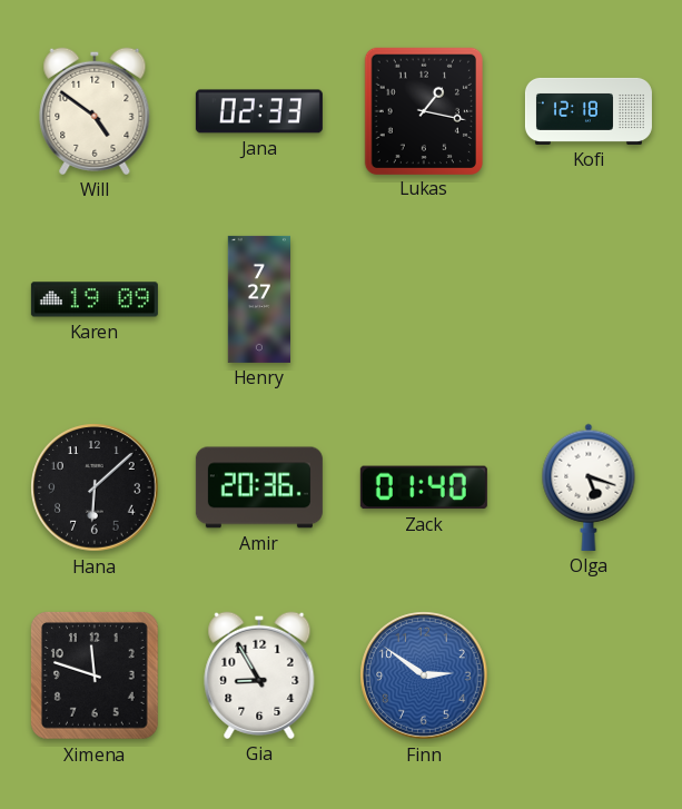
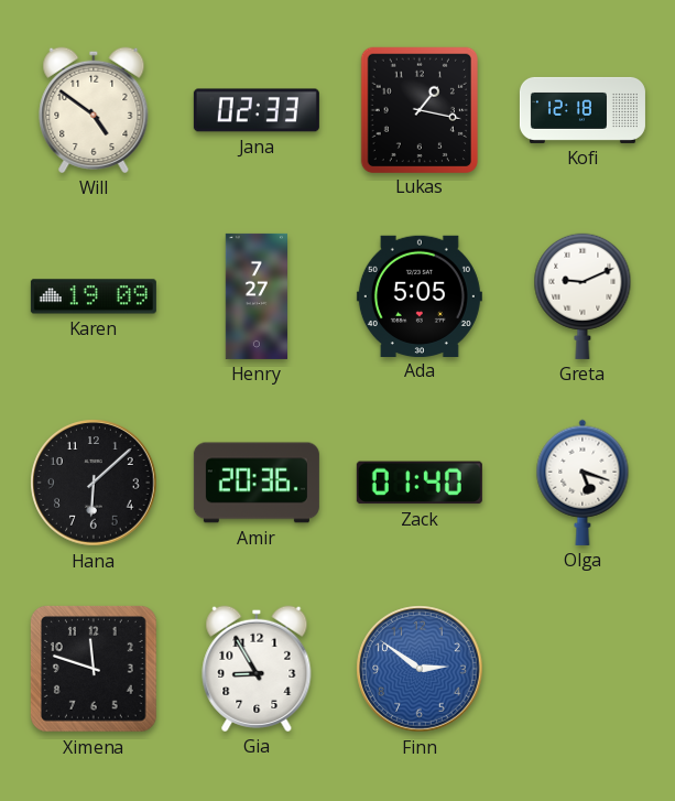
Ada: none -> 5:05
Greta: none -> 9:11
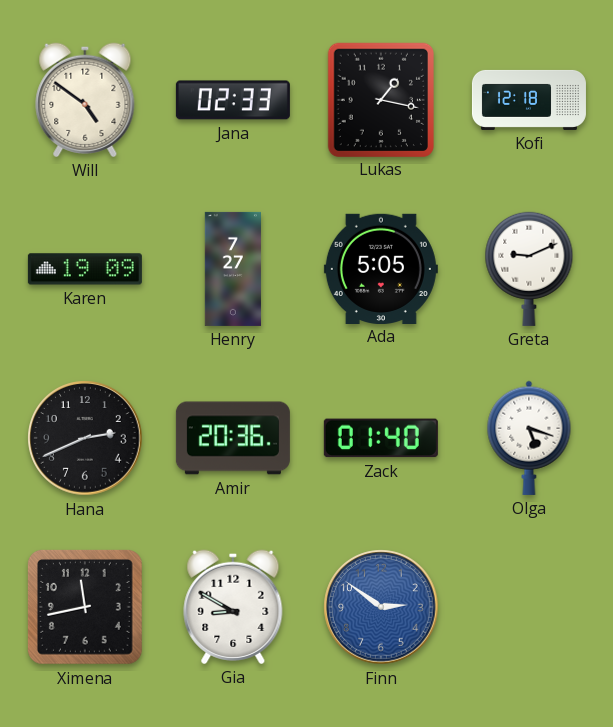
Hana: 6:08 -> 2:41
Ximena: 11:48 -> 11:43
Gia: 8:55 -> 8:50
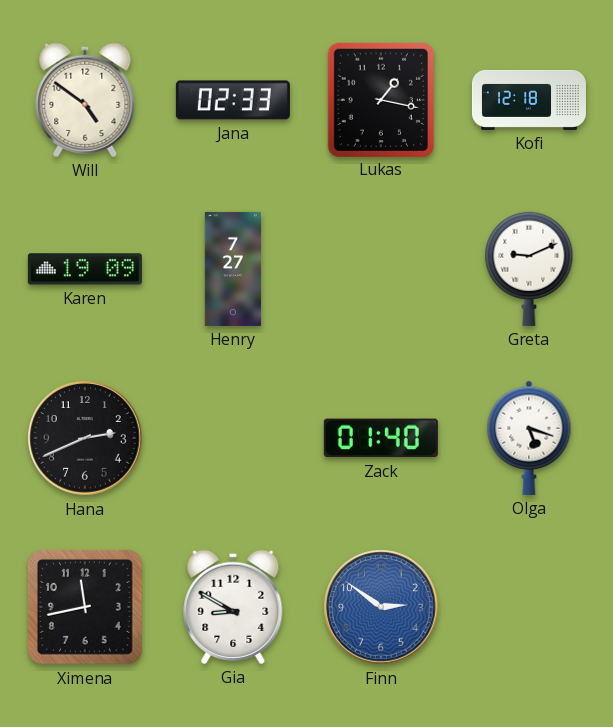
Ada: 5:05 -> none
Amir: 20:36 -> none
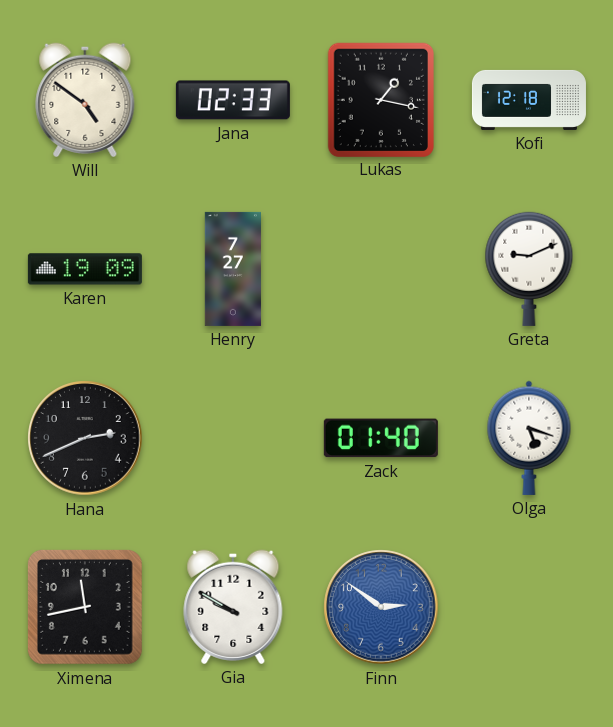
Gia: 8:50 -> 9:50
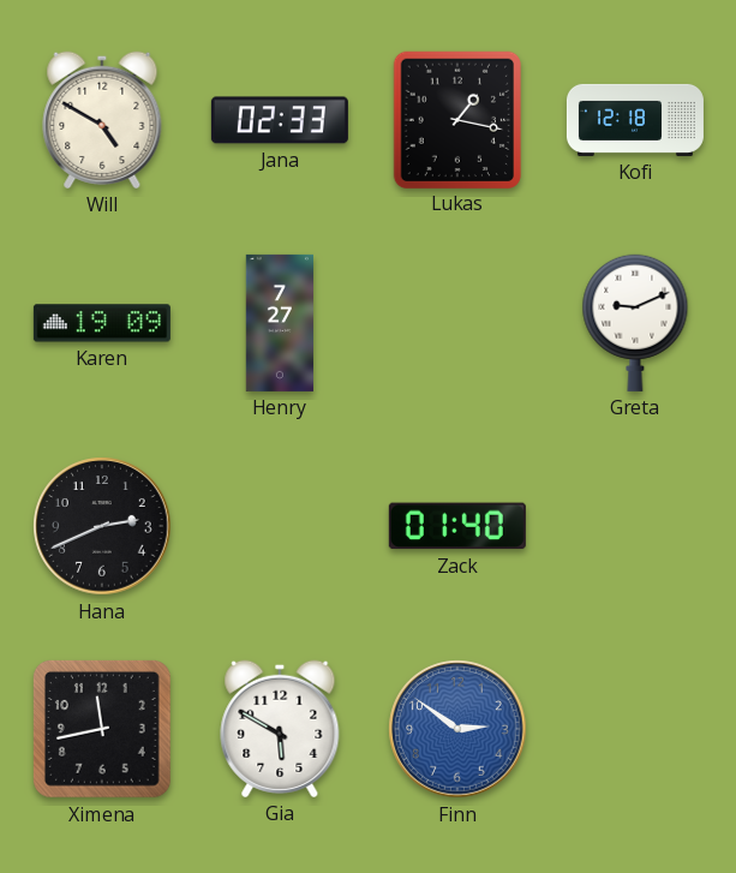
Will: 4:51 -> 4:50
Olga: 5:18 -> none
Gia: 9:50 -> 5:50
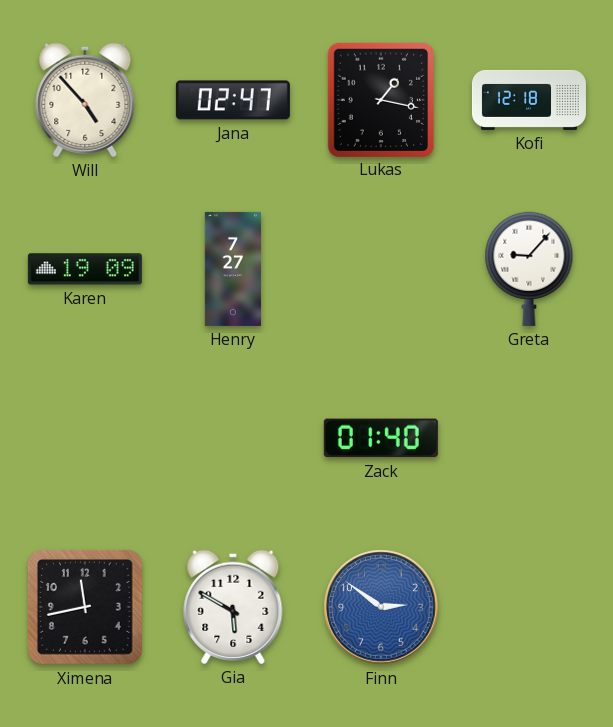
Will: 4:50 -> 4:53
Jana: 02:33 -> 02:47
Greta: 9:11 -> 9:07
Hana: 2:41 -> none
